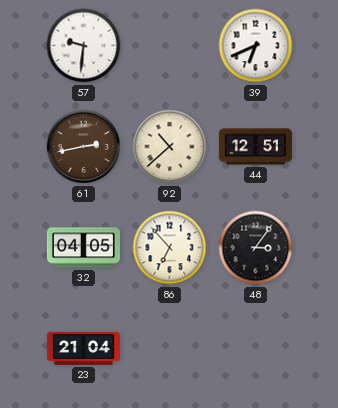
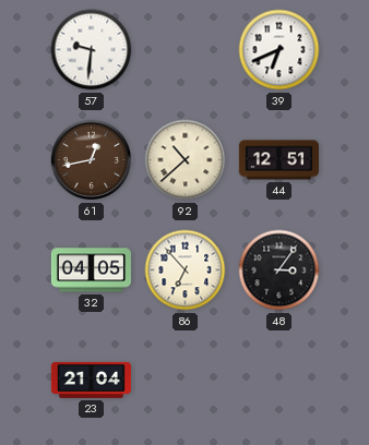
61: 2:43 -> 12:43
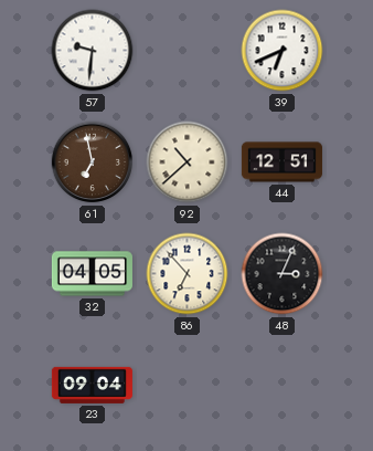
61: 12:43 -> 6:58
48: 3:06 -> 3:04
23: 21:04 -> 09:04
